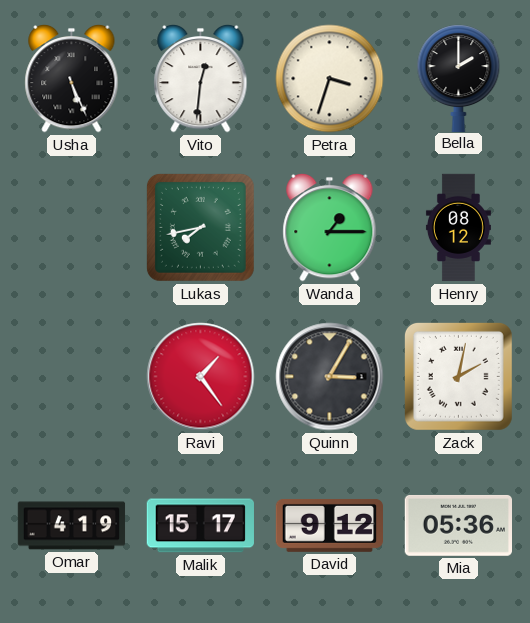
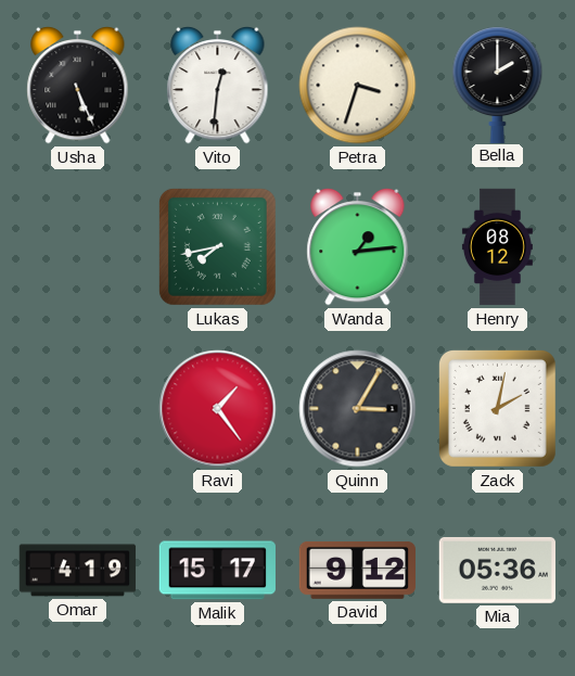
Wanda: 1:15 -> 1:14
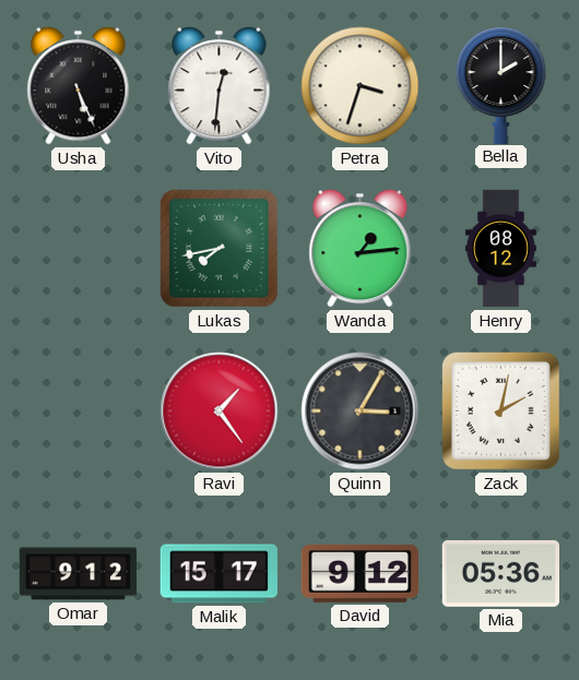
Omar: 4:19 -> 9:12
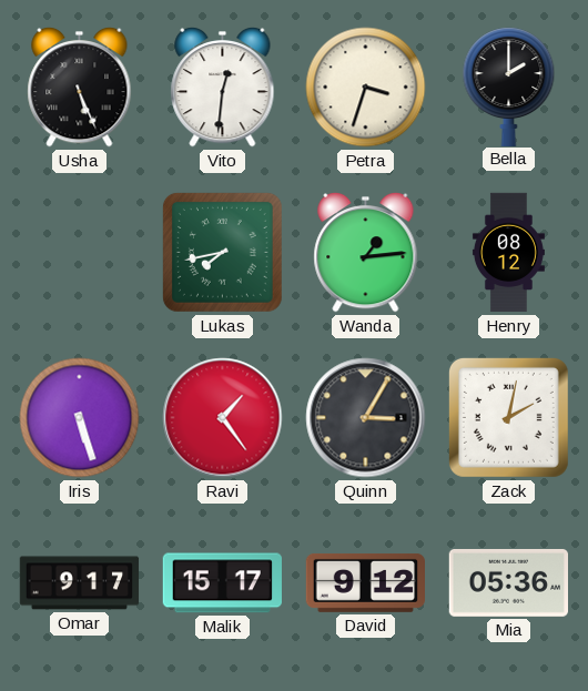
Iris: none -> 5:27
Omar: 9:12 -> 9:17
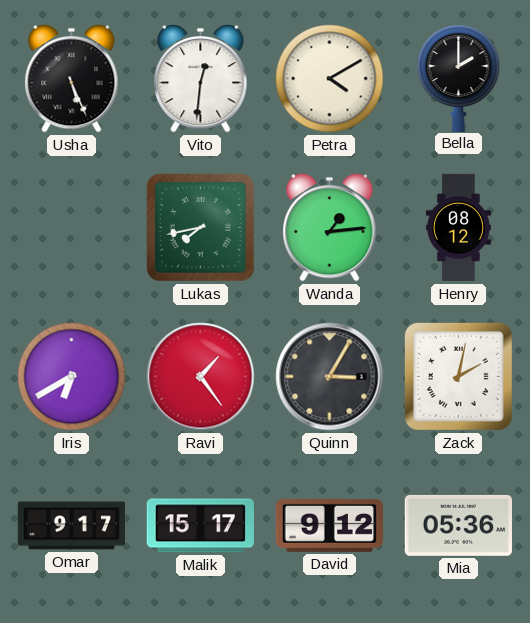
Petra: 3:33 -> 4:10
Iris: 5:27 -> 6:40
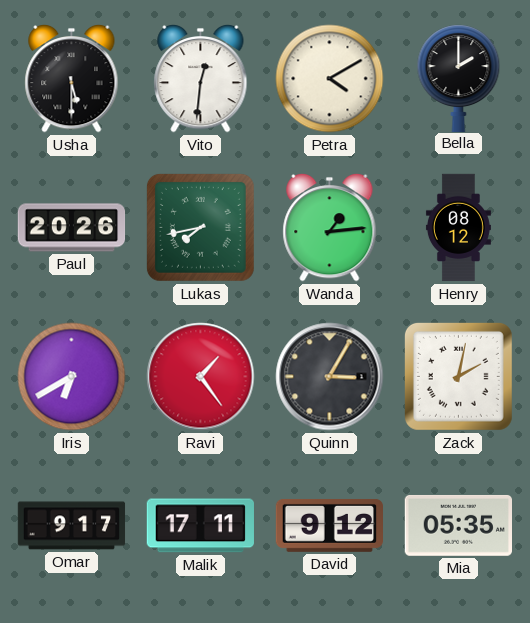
Usha: 5:26 -> 5:30
Paul: none -> 20:26
Malik: 15:17 -> 17:11
Mia: 05:36 -> 05:35
